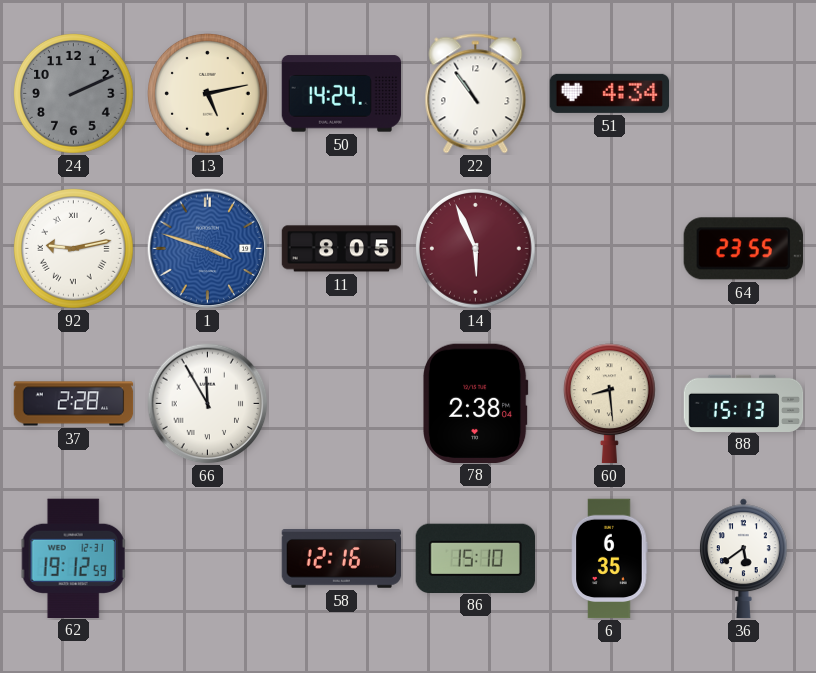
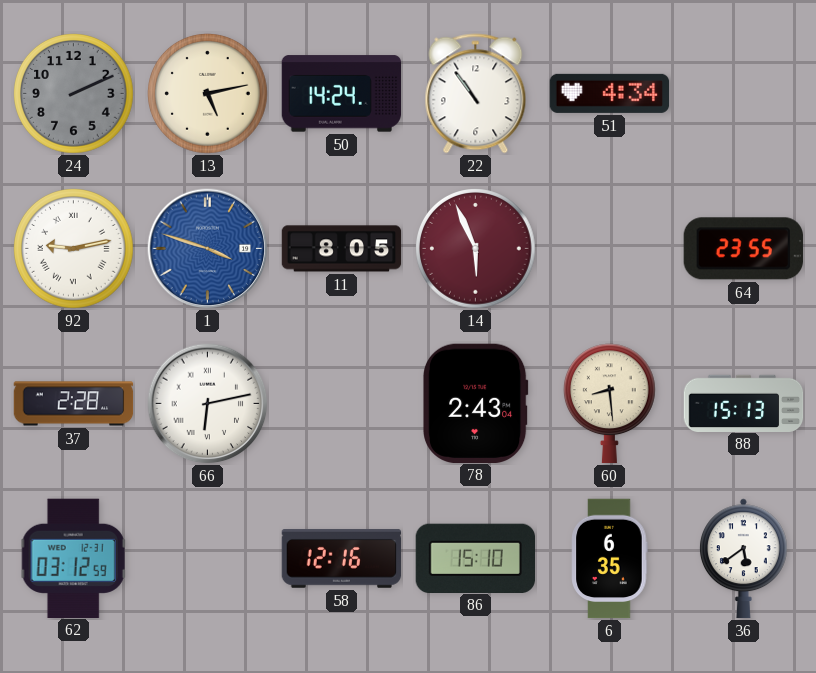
66: 11:55 -> 6:13
78: 2:38 -> 2:43
62: 19:12 -> 03:12
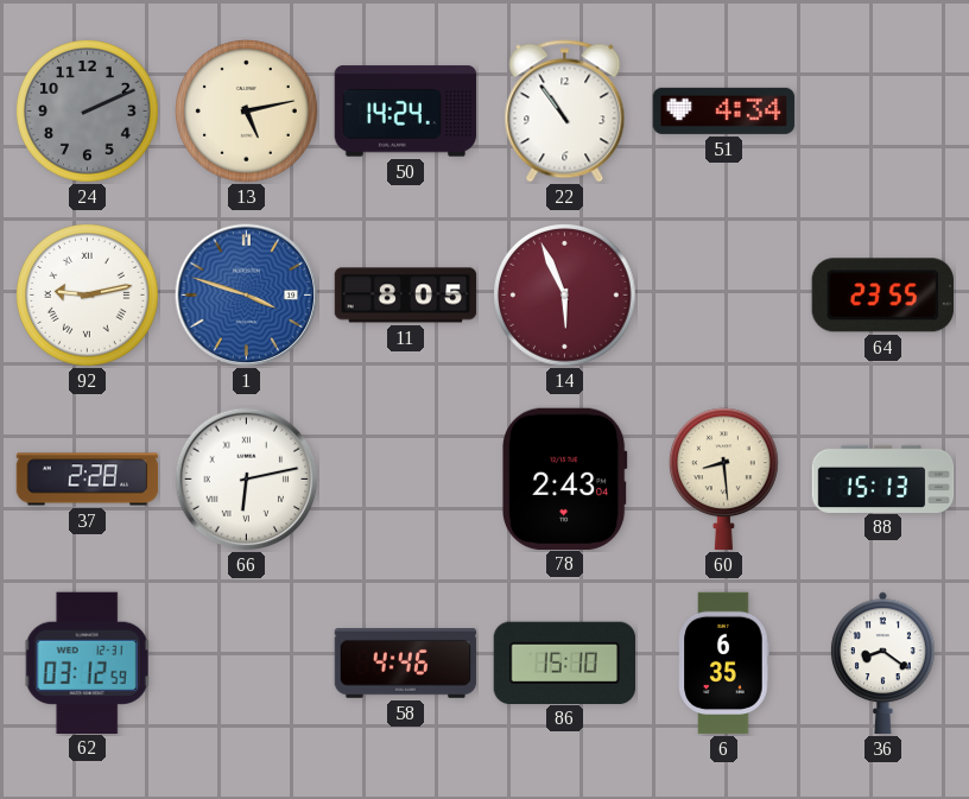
58: 12:16 -> 4:46
36: 5:39 -> 8:21
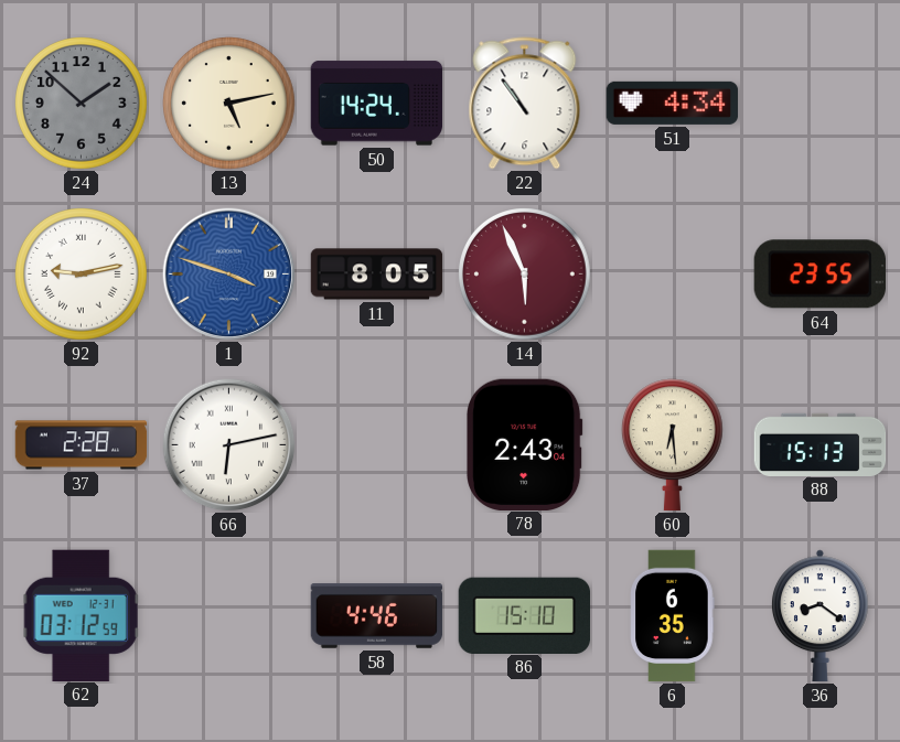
24: 2:11 -> 1:52
60: 8:29 -> 6:29
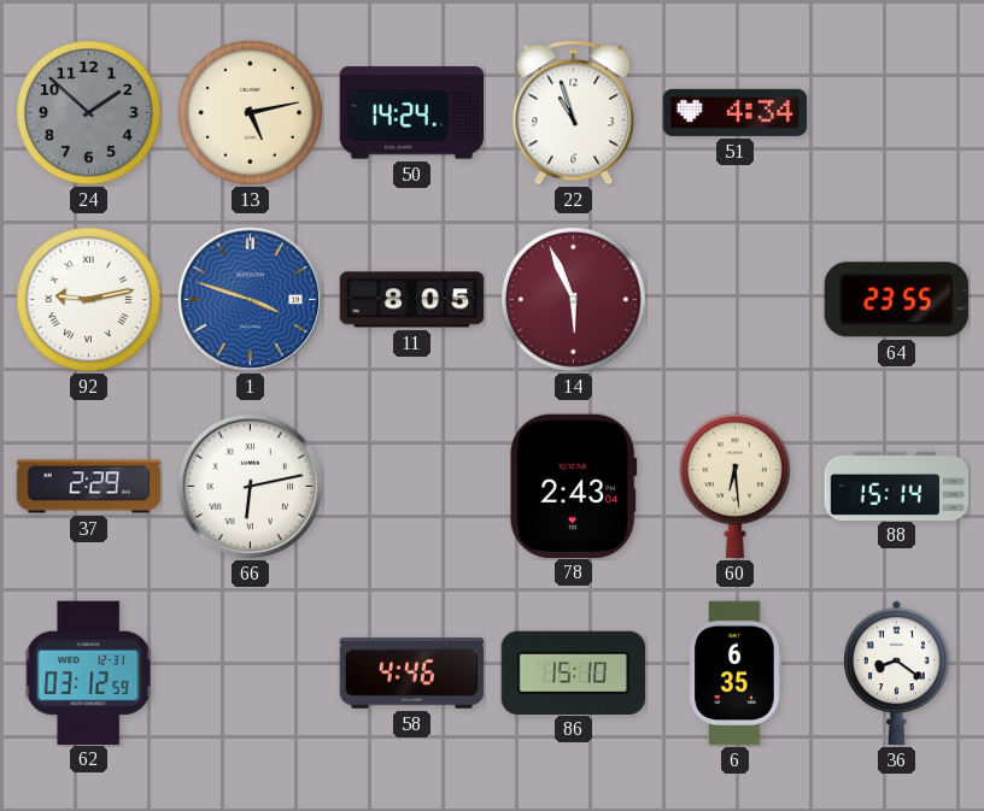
22: 10:54 -> 10:57
37: 2:28 -> 2:29
88: 15:13 -> 15:14
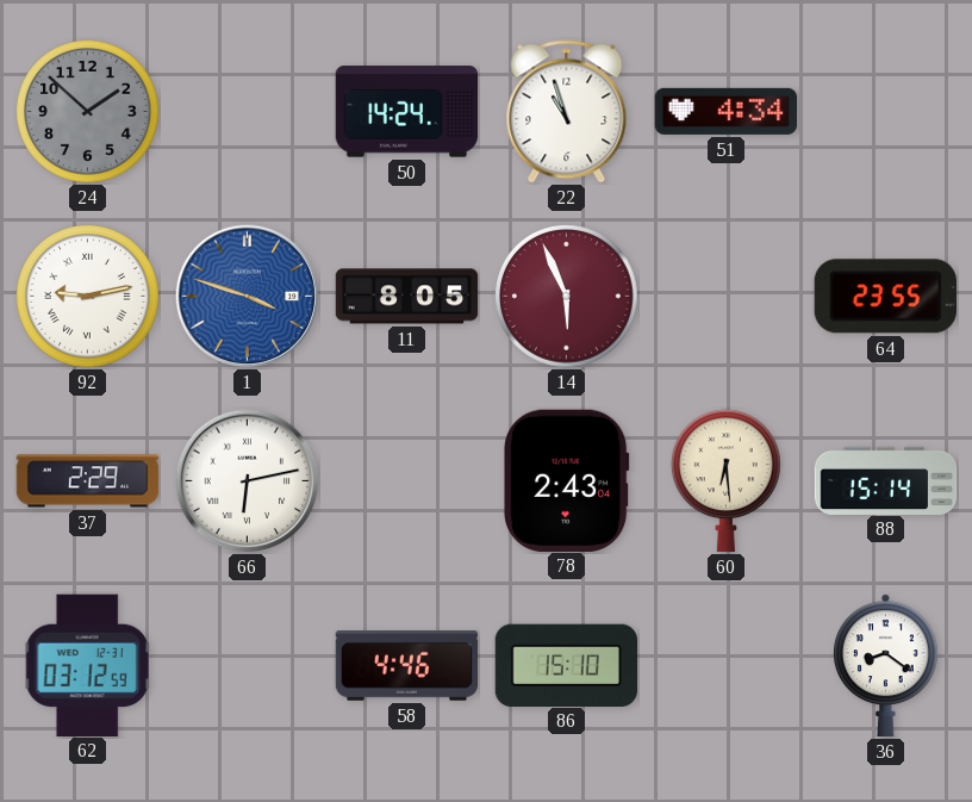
13: 5:13 -> none
6: 6:35 -> none
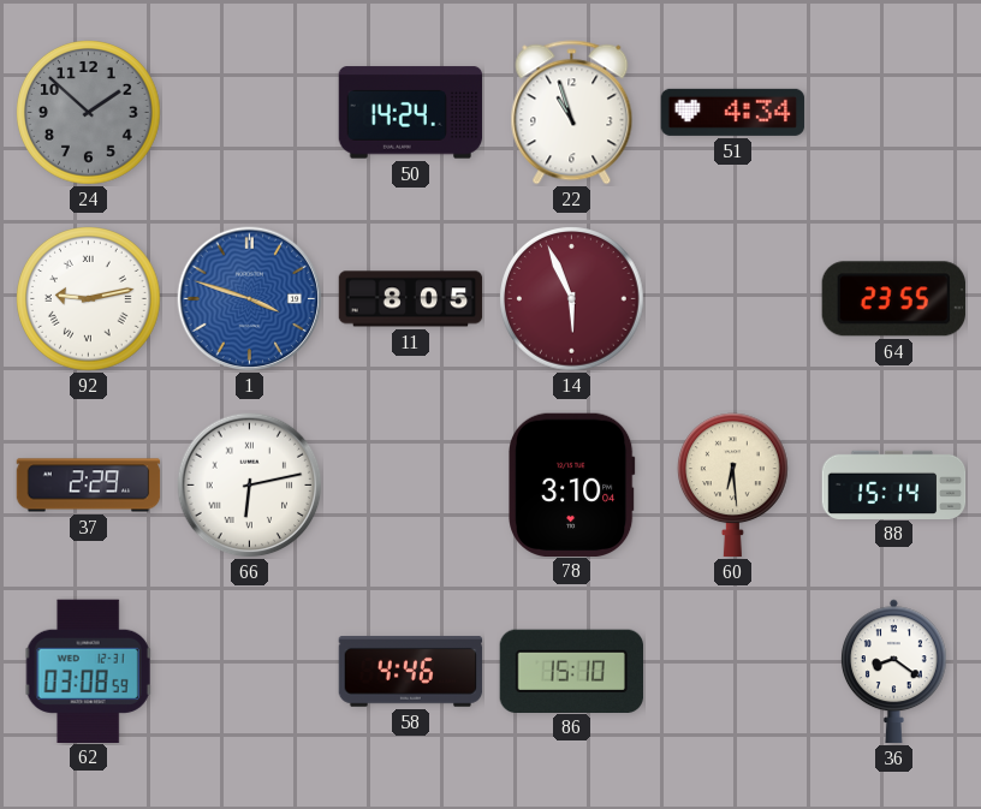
78: 2:43 -> 3:10
62: 03:12 -> 03:08
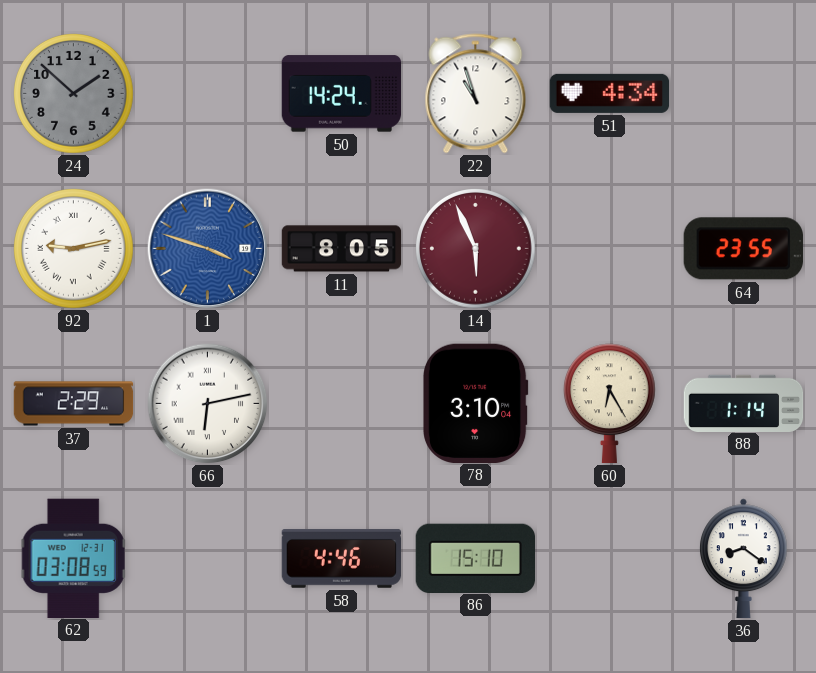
60: 6:29 -> 6:25
88: 15:14 -> 1:14
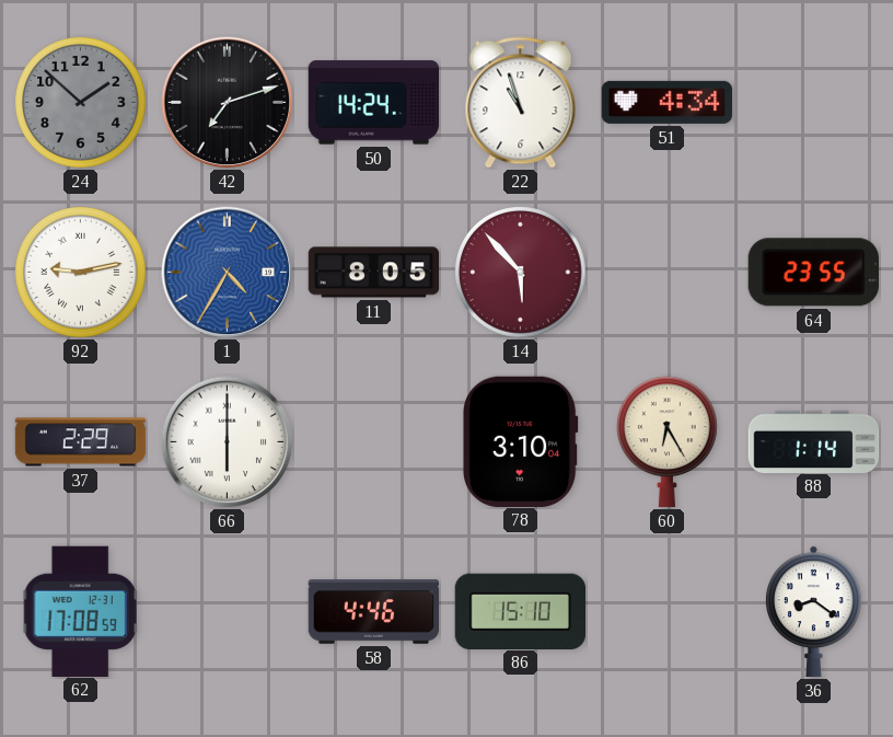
42: none -> 7:12
1: 3:48 -> 4:35
14: 5:56 -> 5:53
66: 6:13 -> 6:00
62: 03:08 -> 17:08
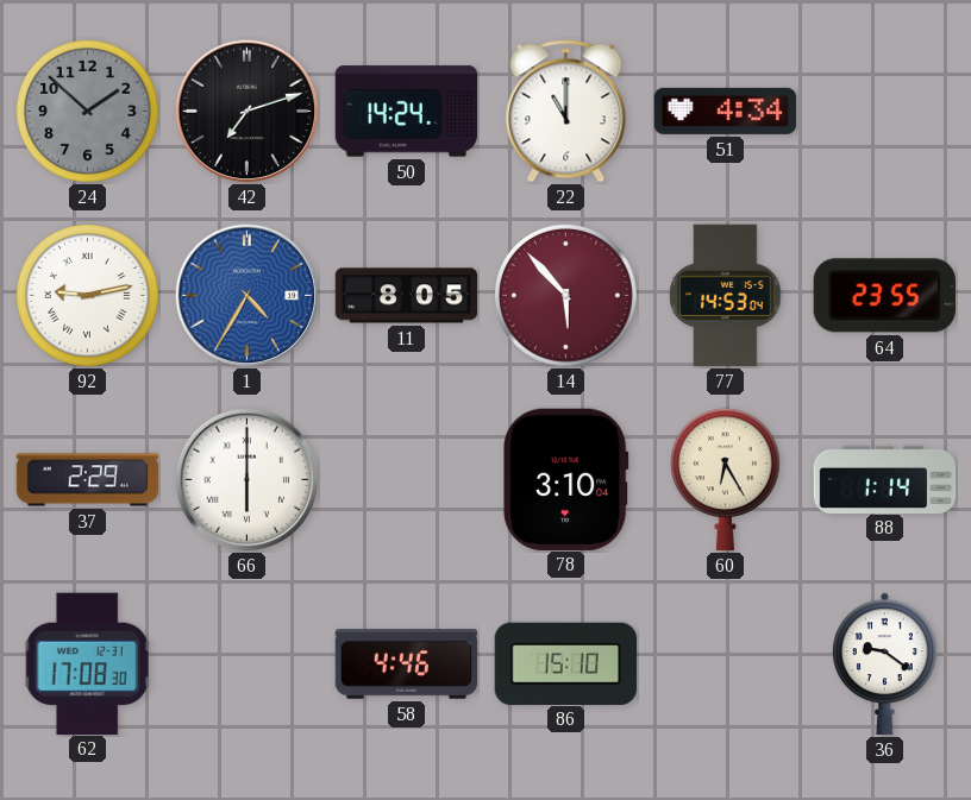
22: 10:57 -> 11:00
77: none -> 14:53
62: 17:08:59 -> 17:08:30
36: 8:21 -> 9:21
